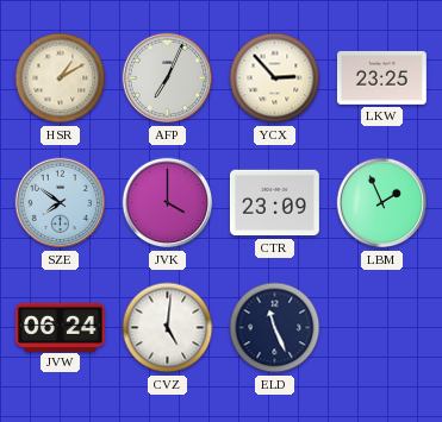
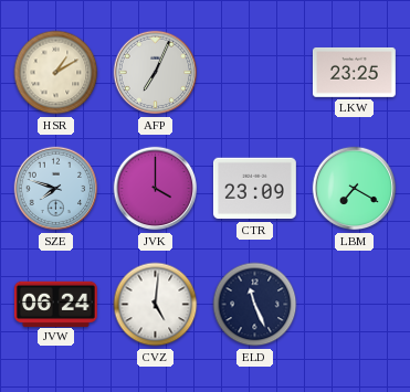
YCX: 2:53 -> none
SZE: 7:51 -> 7:48
LBM: 1:56 -> 7:20
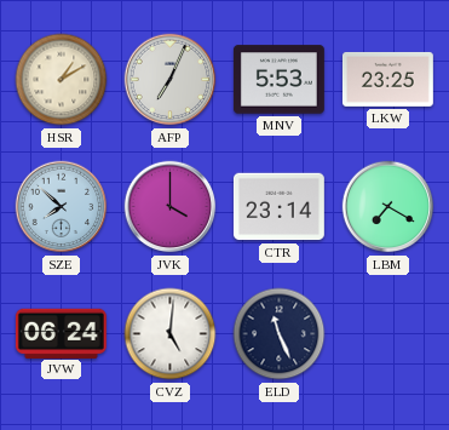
MNV: none -> 5:53
SZE: 7:48 -> 7:52
CTR: 23:09 -> 23:14
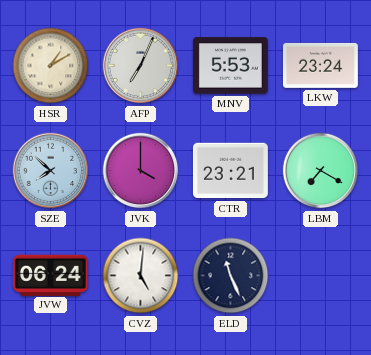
LKW: 23:25 -> 23:24
CTR: 23:14 -> 23:21
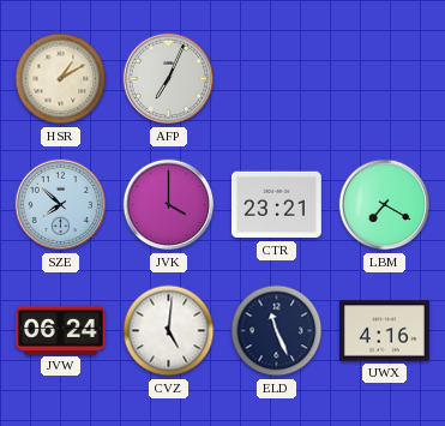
MNV: 5:53 -> none
LKW: 23:24 -> none
UWX: none -> 4:16
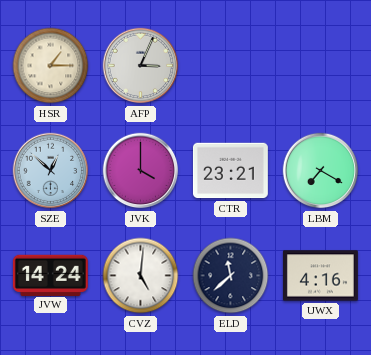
HSR: 1:10 -> 1:15
AFP: 7:04 -> 3:04
SZE: 7:52 -> 12:52
JVW: 06:24 -> 14:24
ELD: 11:26 -> 11:38
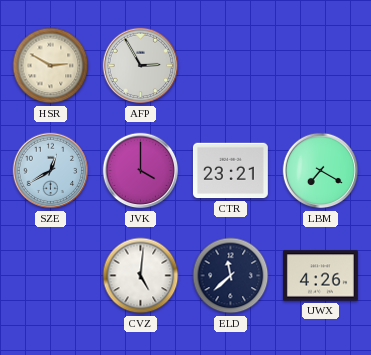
HSR: 1:15 -> 2:50
AFP: 3:04 -> 2:55
SZE: 12:52 -> 12:40
JVW: 14:24 -> none
UWX: 4:16 -> 4:26
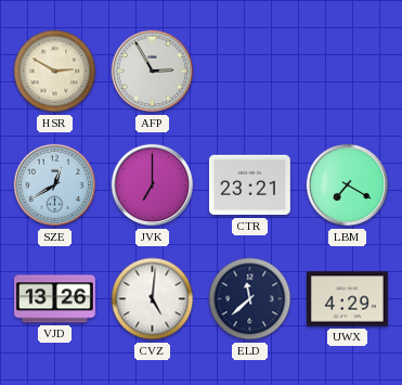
JVK: 4:00 -> 7:00
VJD: none -> 13:26
UWX: 4:26 -> 4:29
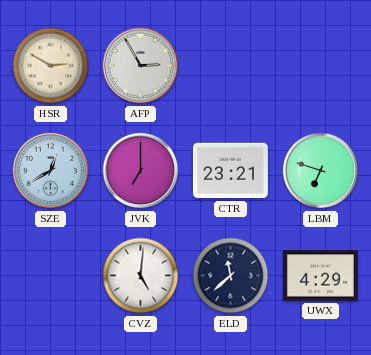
LBM: 7:20 -> 6:48
VJD: 13:26 -> none
